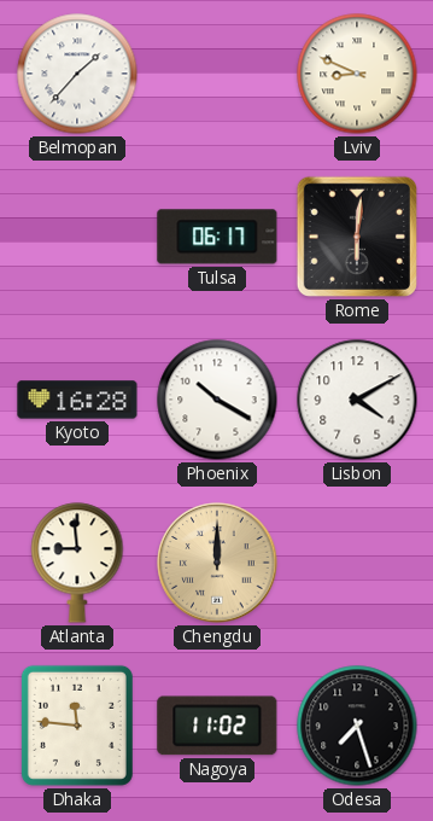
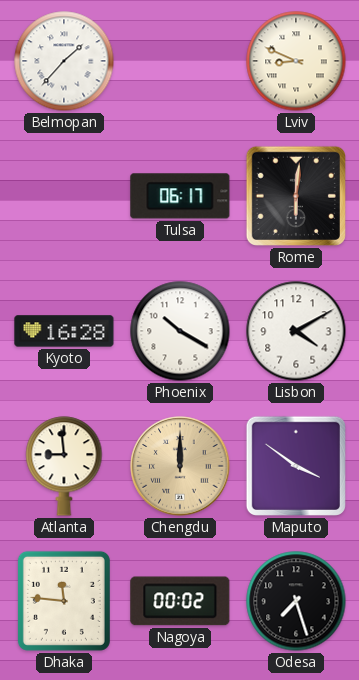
Maputo: none -> 3:51
Nagoya: 11:02 -> 00:02
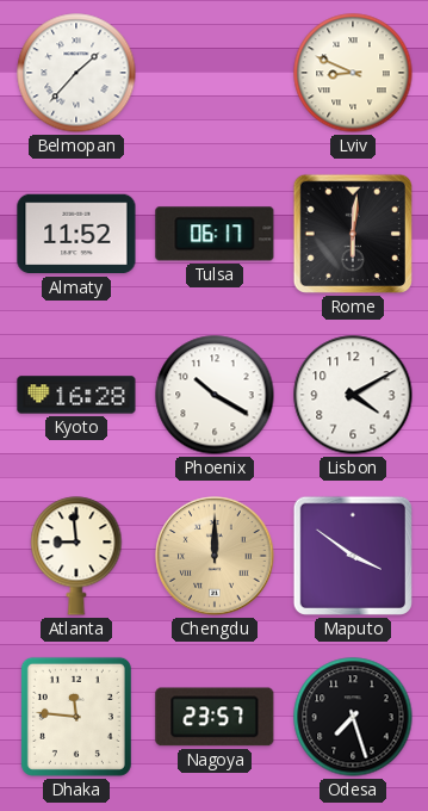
Almaty: none -> 11:52
Nagoya: 00:02 -> 23:57
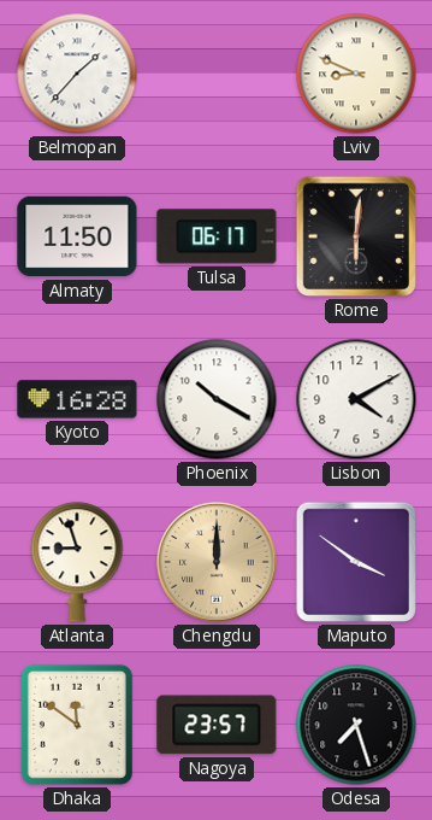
Almaty: 11:52 -> 11:50
Atlanta: 8:59 -> 8:57
Dhaka: 11:46 -> 11:51
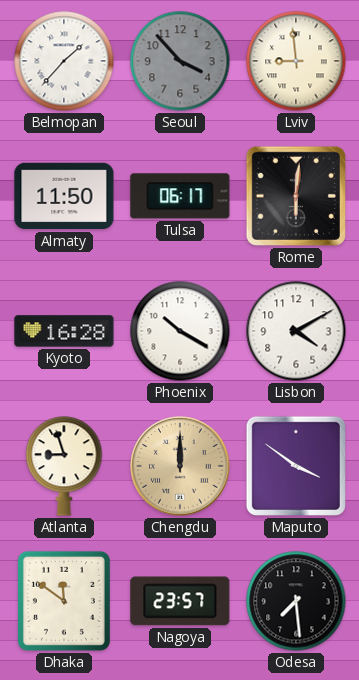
Seoul: none -> 3:53
Lviv: 8:49 -> 8:59
Odesa: 7:27 -> 7:29
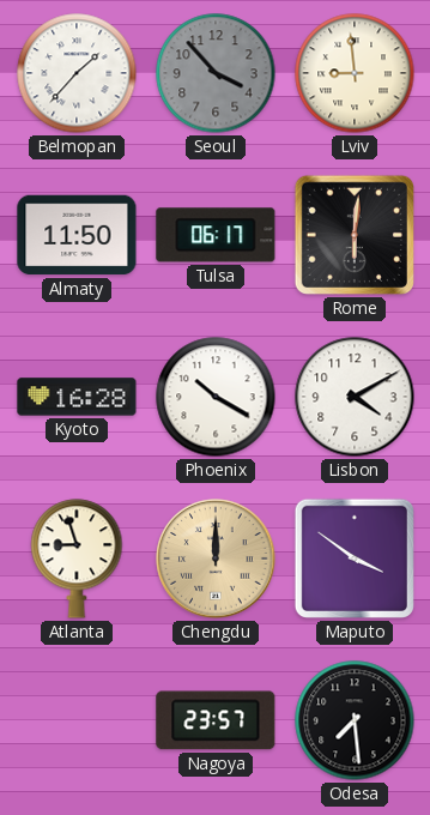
Dhaka: 11:51 -> none
